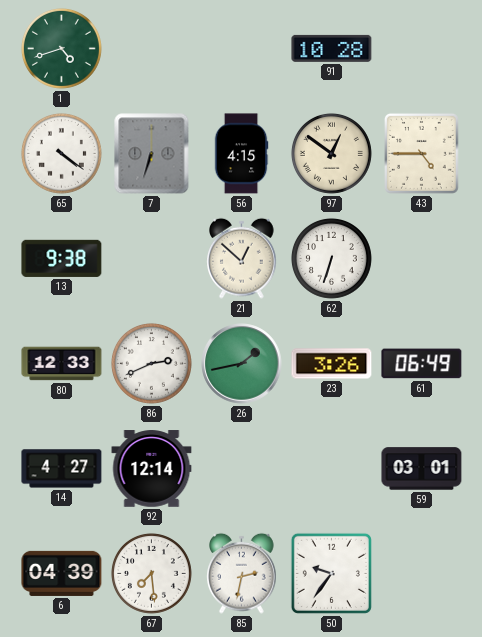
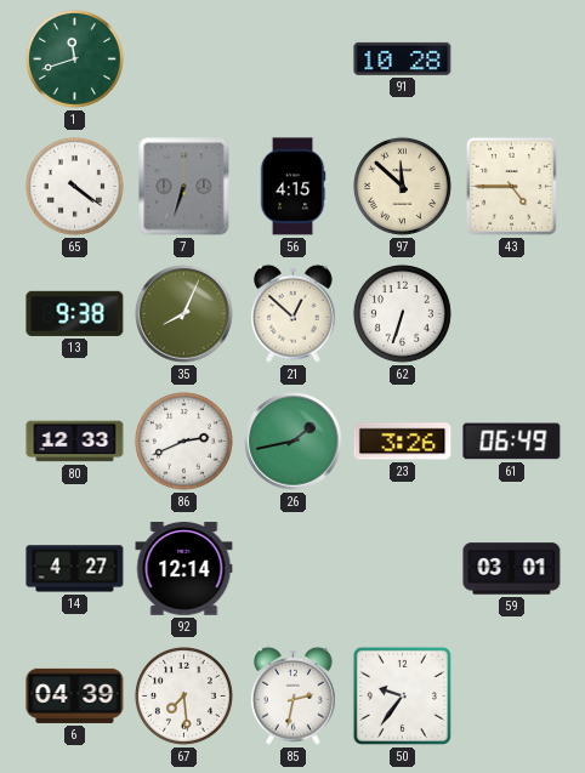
1: 4:42 -> 11:42
97: 12:51 -> 11:52
35: none -> 8:04
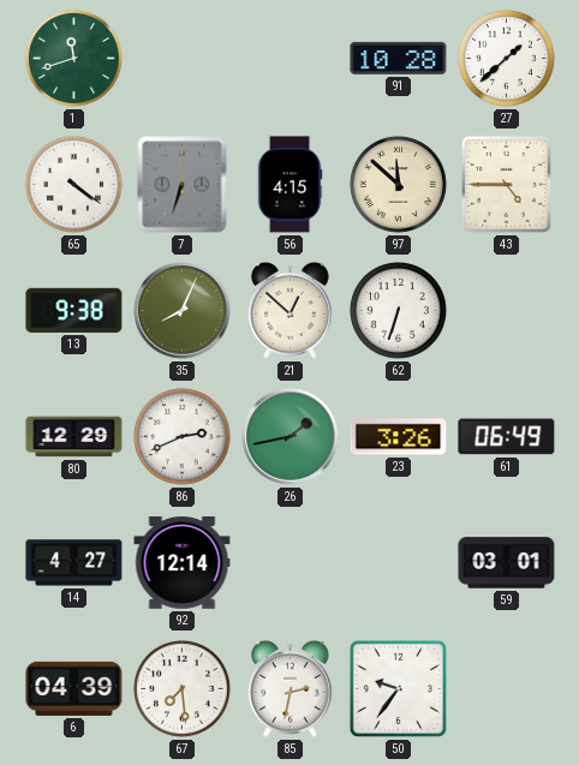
27: none -> 1:38
80: 12:33 -> 12:29
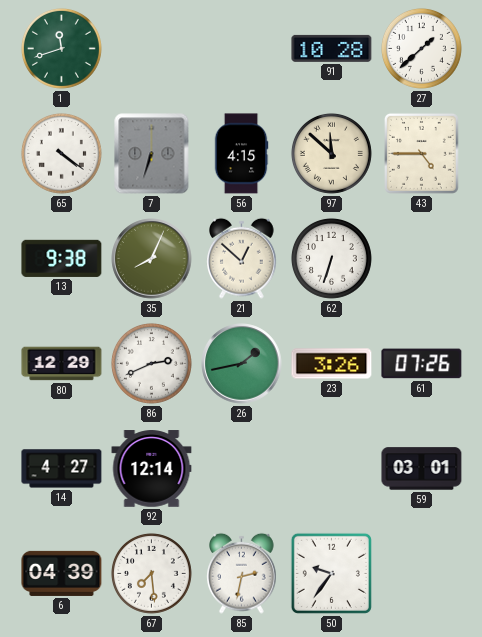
61: 06:49 -> 07:26
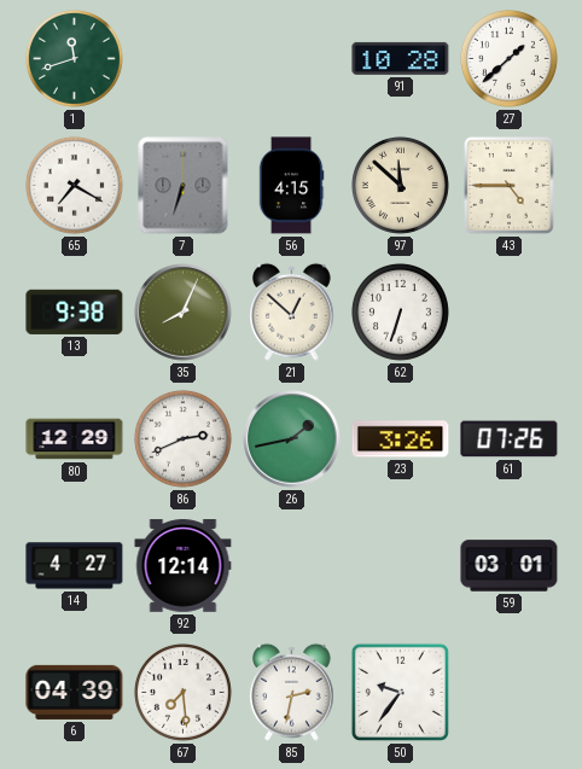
65: 4:21 -> 7:20
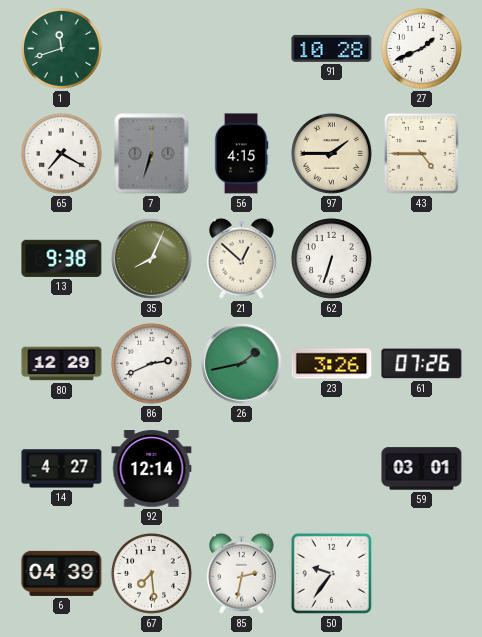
27: 1:38 -> 1:41
97: 11:52 -> 1:45
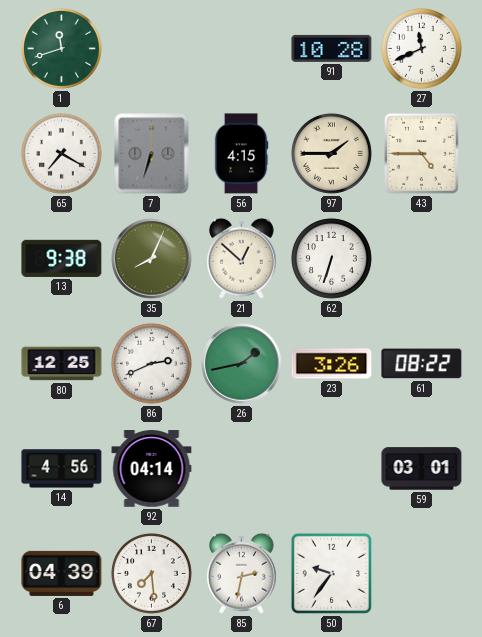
27: 1:41 -> 11:41
80: 12:29 -> 12:25
61: 07:26 -> 08:22
14: 4:27 -> 4:56
92: 12:14 -> 04:14
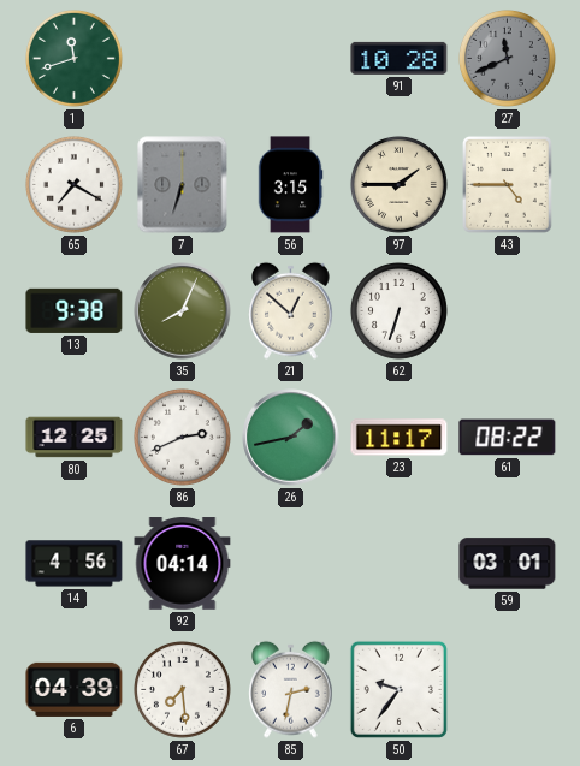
27 dial: white -> grey
56: 4:15 -> 3:15
23: 3:26 -> 11:17
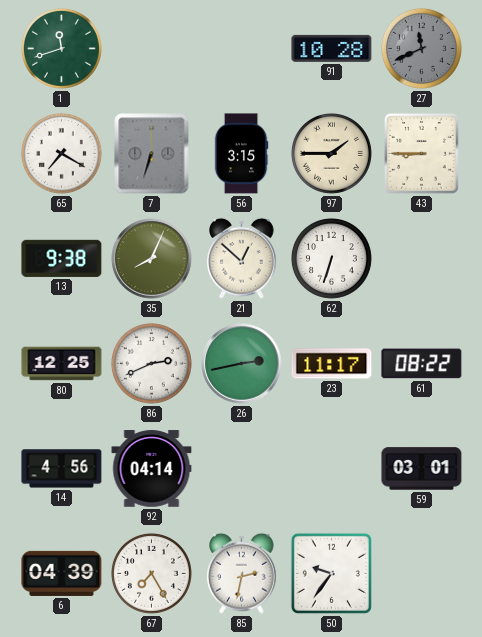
43: 4:45 -> 8:45
26: 1:43 -> 2:43
67: 7:29 -> 7:25
